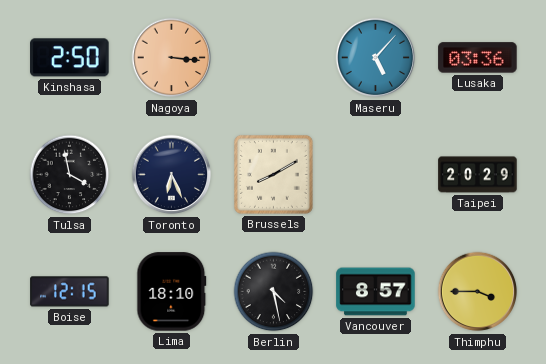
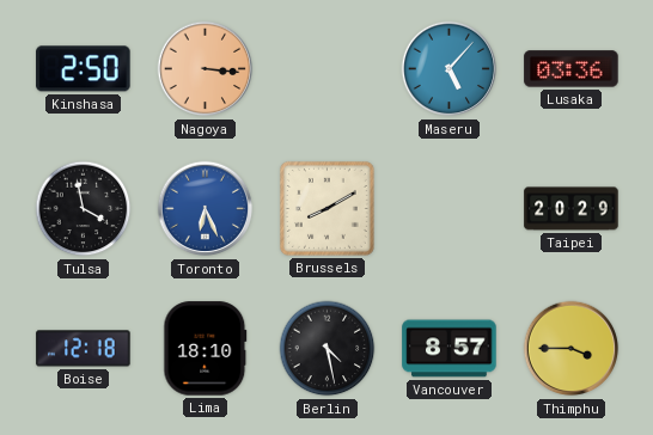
Toronto dial: navy -> blue
Boise: 12:15 -> 12:18
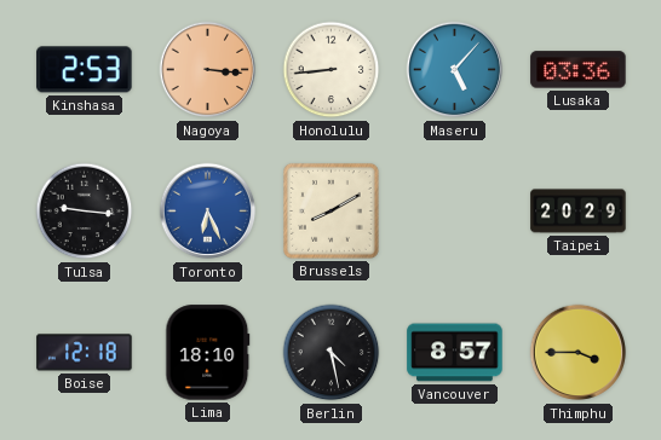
Kinshasa: 2:50 -> 2:53
Honolulu: none -> 8:44
Tulsa: 3:58 -> 9:16
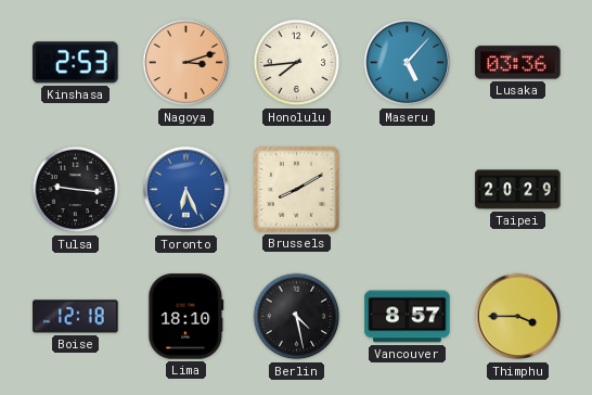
Nagoya: 3:16 -> 3:12
Honolulu: 8:44 -> 7:44
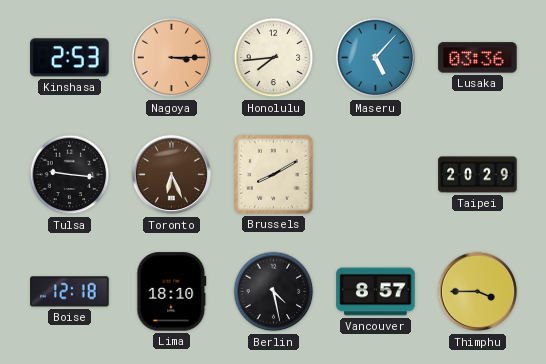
Nagoya: 3:12 -> 3:15
Toronto dial: blue -> brown
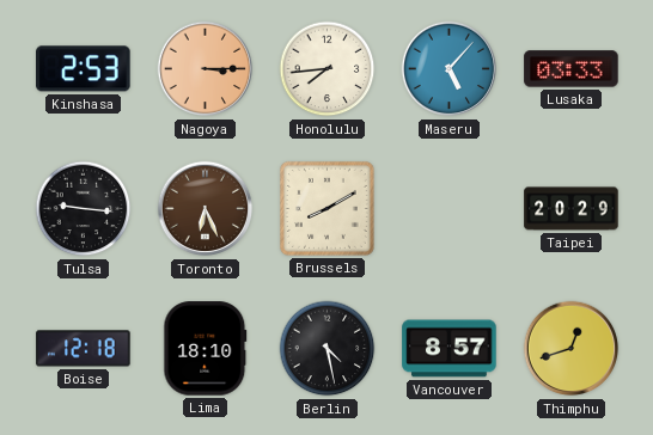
Lusaka: 03:36 -> 03:33
Thimphu: 3:45 -> 12:42
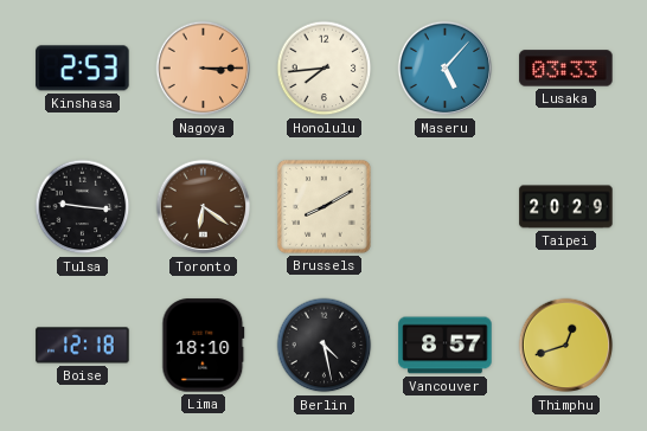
Toronto: 6:26 -> 6:21
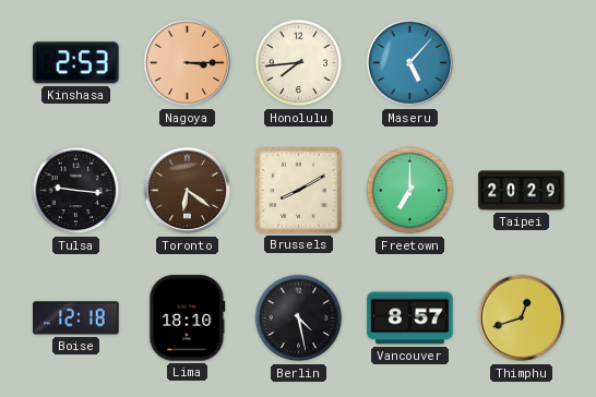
Lusaka: 03:33 -> none
Freetown: none -> 7:00
